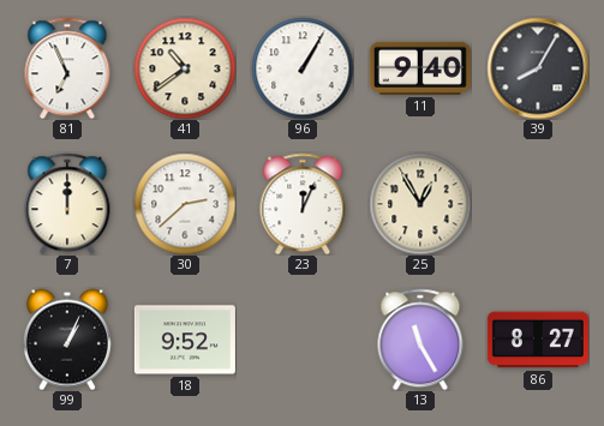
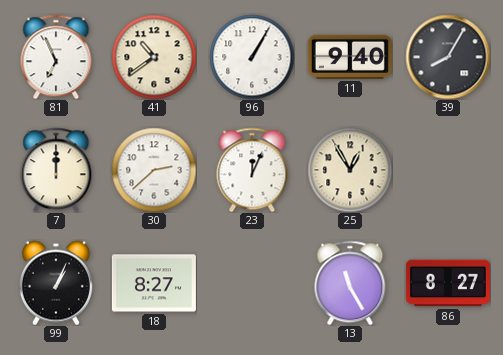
18: 9:52 -> 8:27
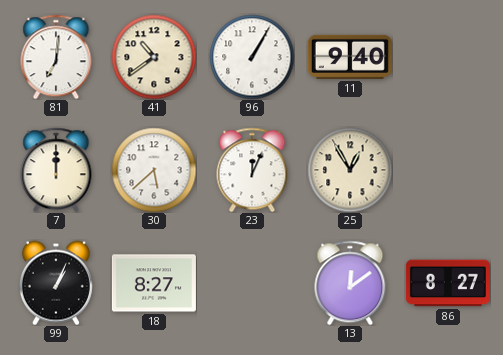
81: 6:56 -> 7:01
39: 8:05 -> none
30: 2:38 -> 5:38
13: 11:25 -> 12:09
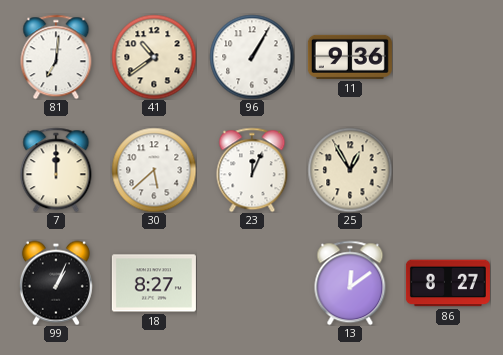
11: 9:40 -> 9:36
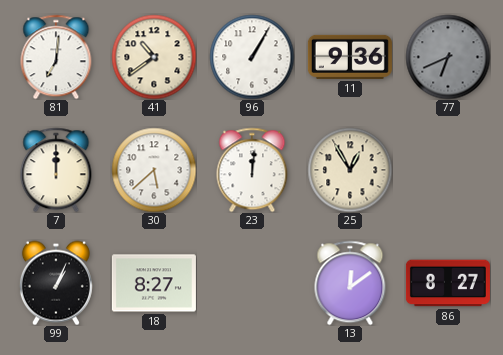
77: none -> 6:41
23: 12:04 -> 12:01
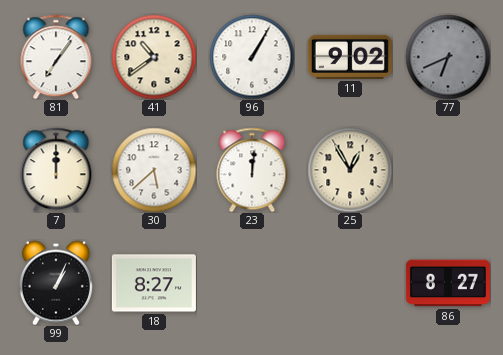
81: 7:01 -> 7:06
11: 9:36 -> 9:02
13: 12:09 -> none
